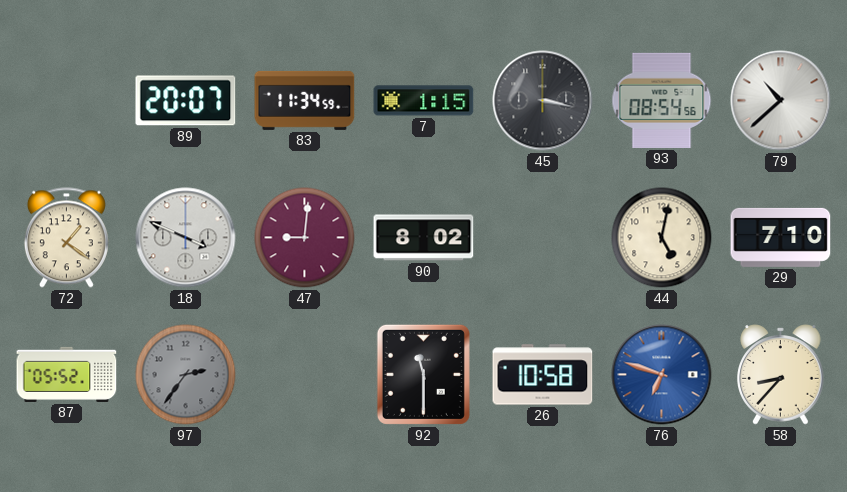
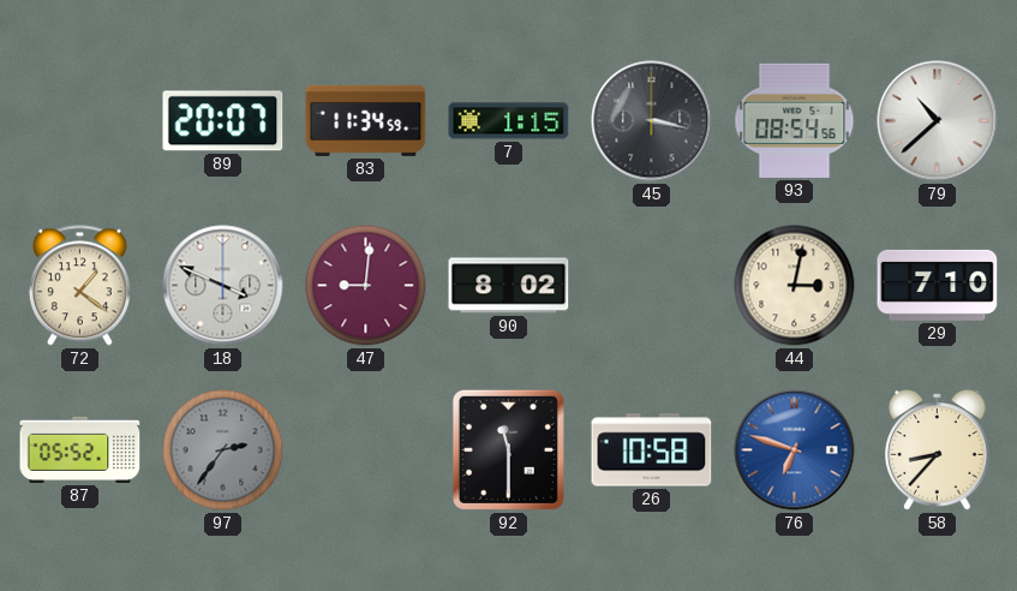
44: 5:02 -> 3:02
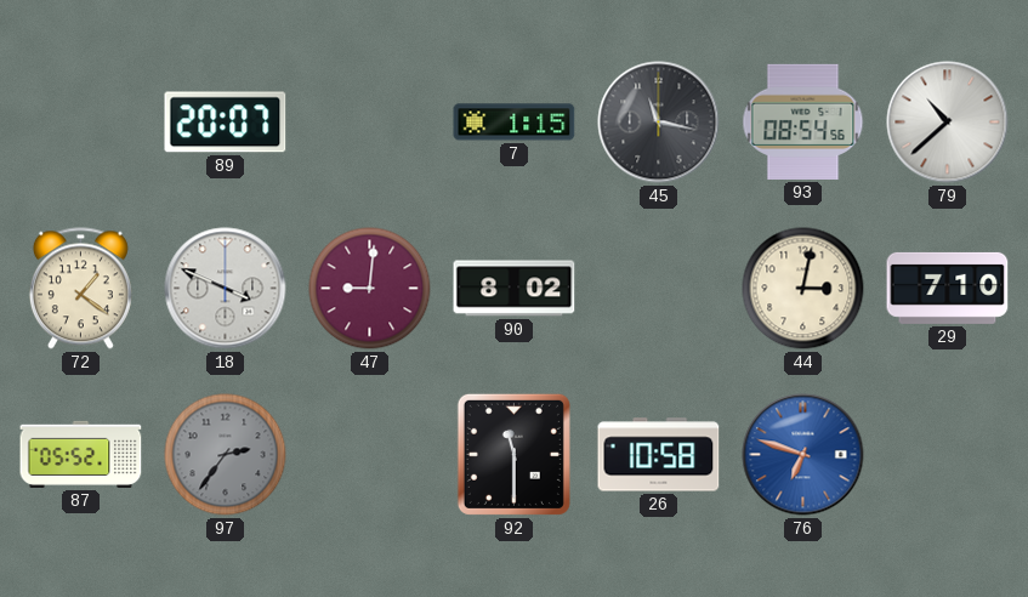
83: 11:34 -> none
45: 3:17 -> 11:17
58: 8:37 -> none
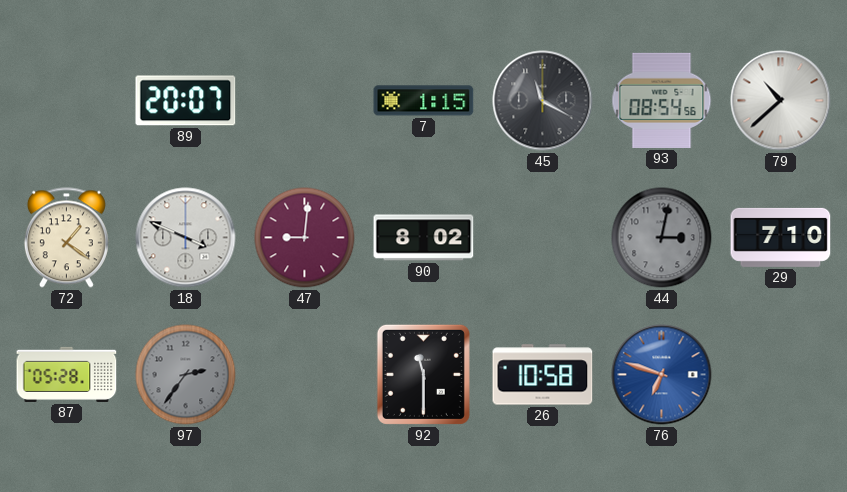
45: 11:17 -> 11:20
44 dial: cream -> grey
87: 05:52 -> 05:28
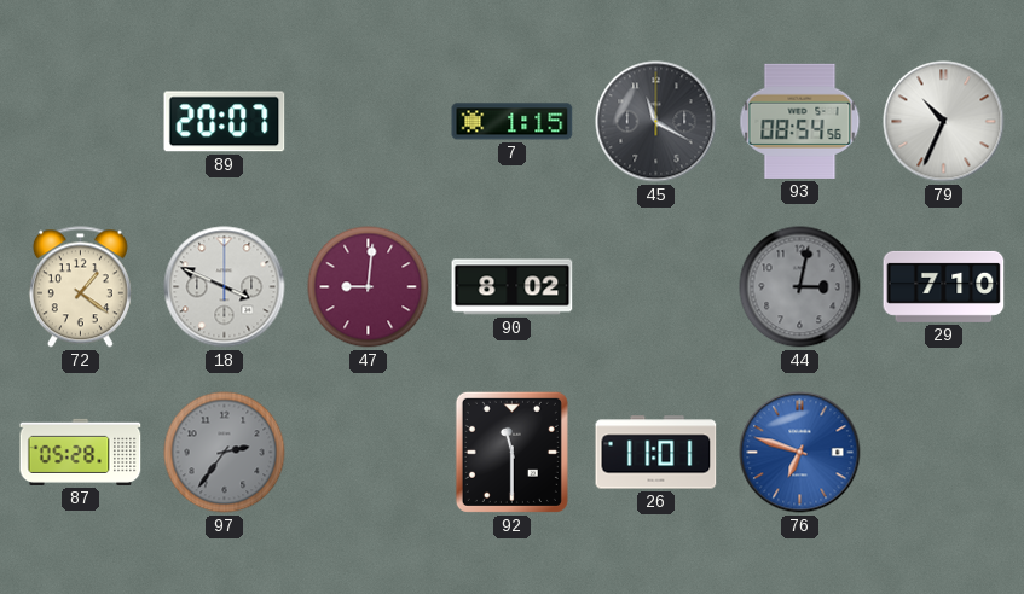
79: 10:38 -> 10:34
26: 10:58 -> 11:01
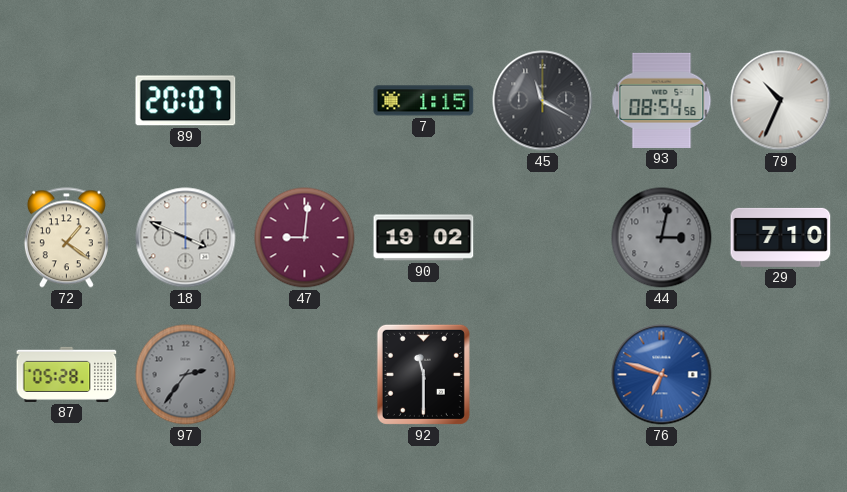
90: 8:02 -> 19:02
26: 11:01 -> none
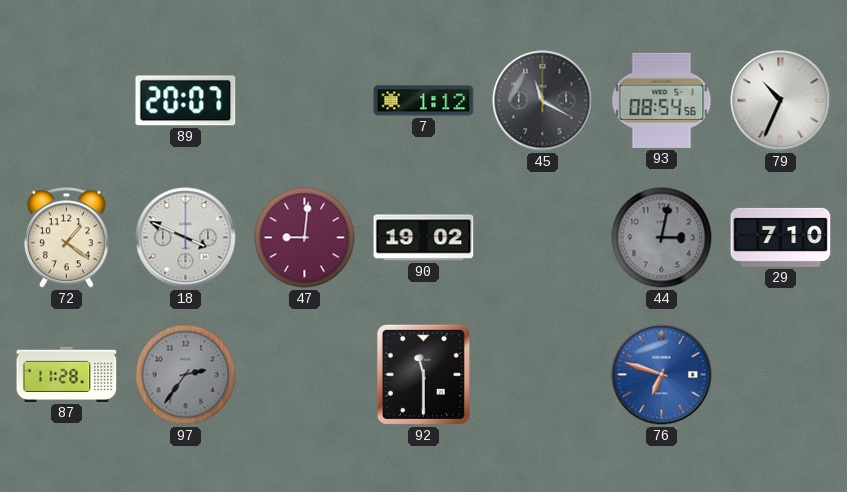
7: 1:15 -> 1:12
87: 05:28 -> 11:28
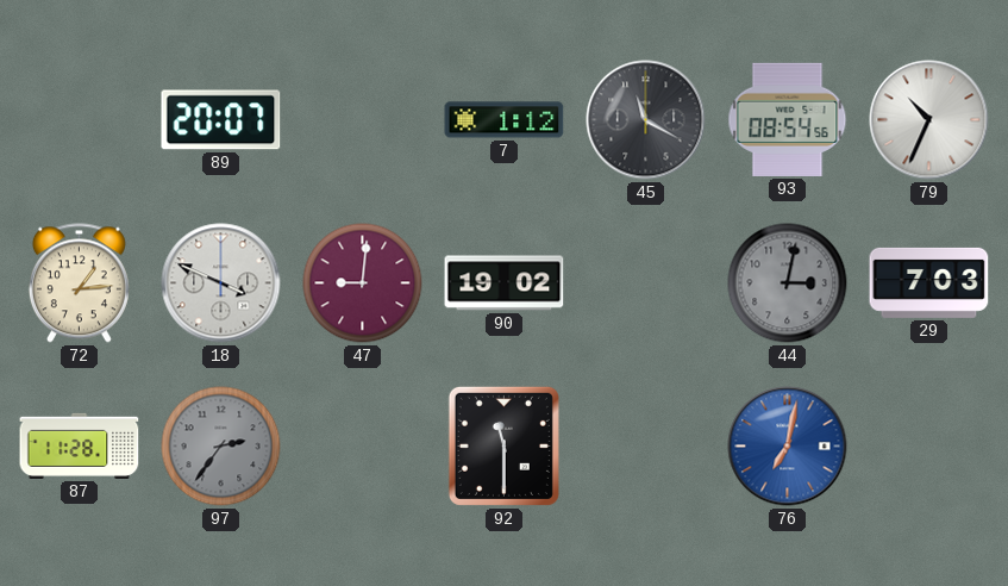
72: 1:21 -> 1:14
29: 7:10 -> 7:03
76: 6:48 -> 7:02
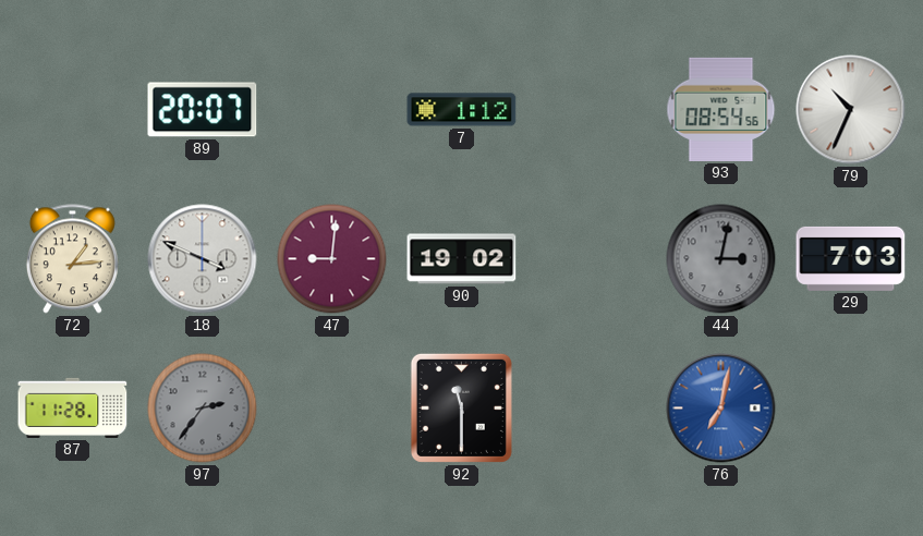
45: 11:20 -> none
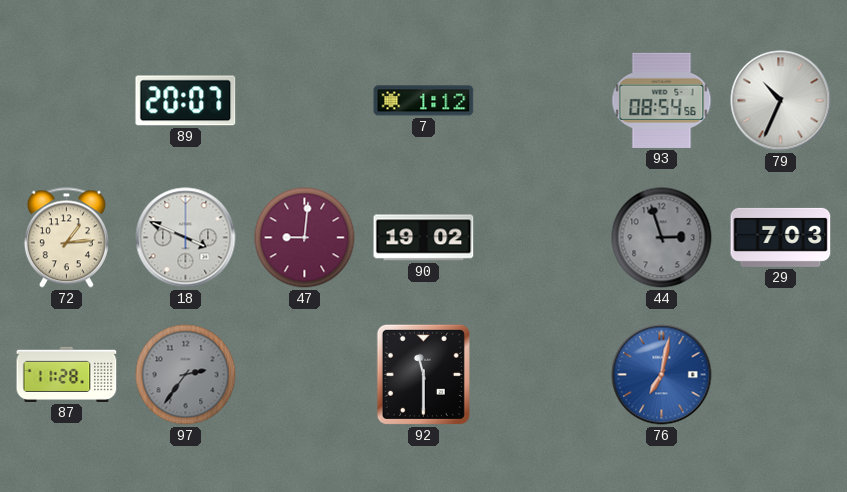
44: 3:02 -> 2:57
